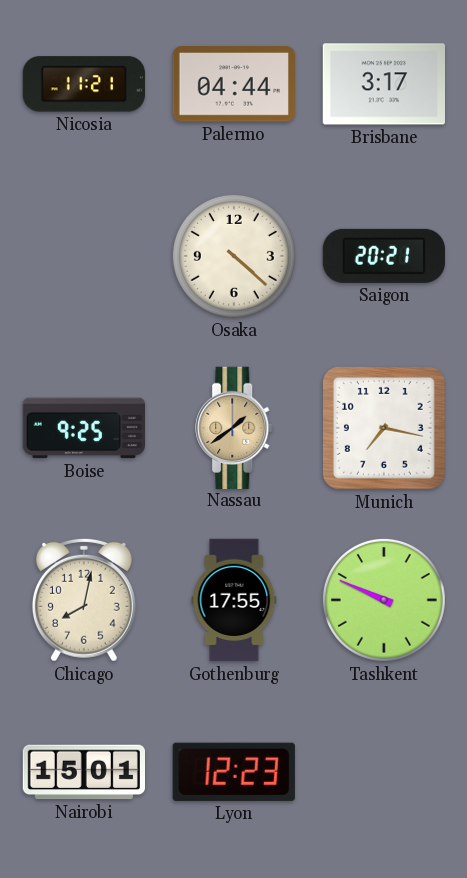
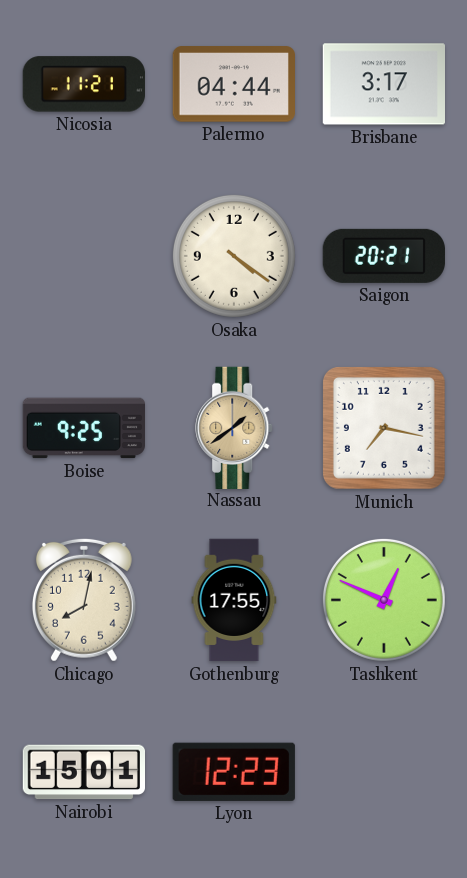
Osaka: 4:22 -> 4:21
Tashkent: 9:49 -> 12:49
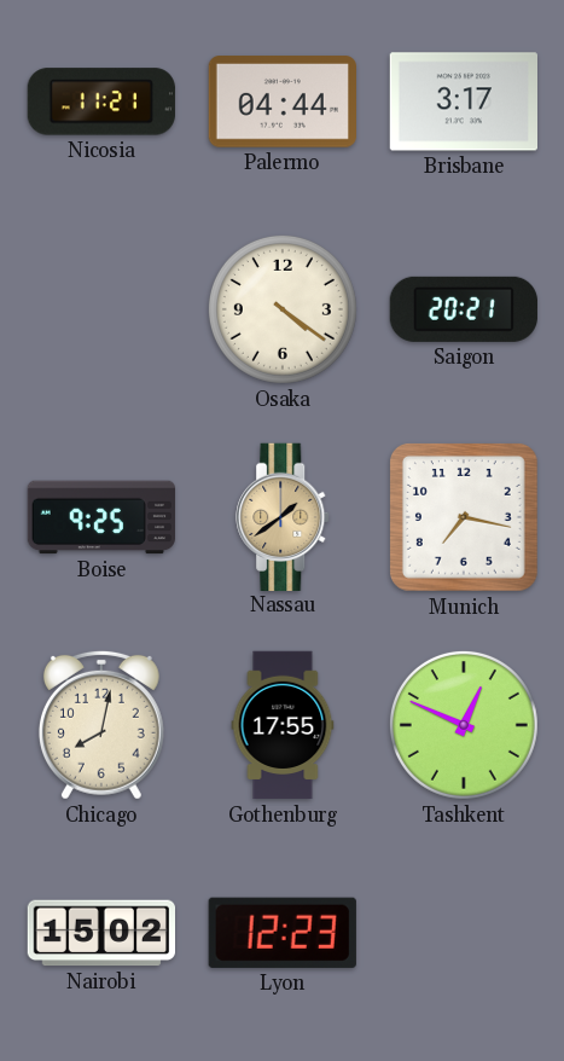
Nairobi: 15:01 -> 15:02
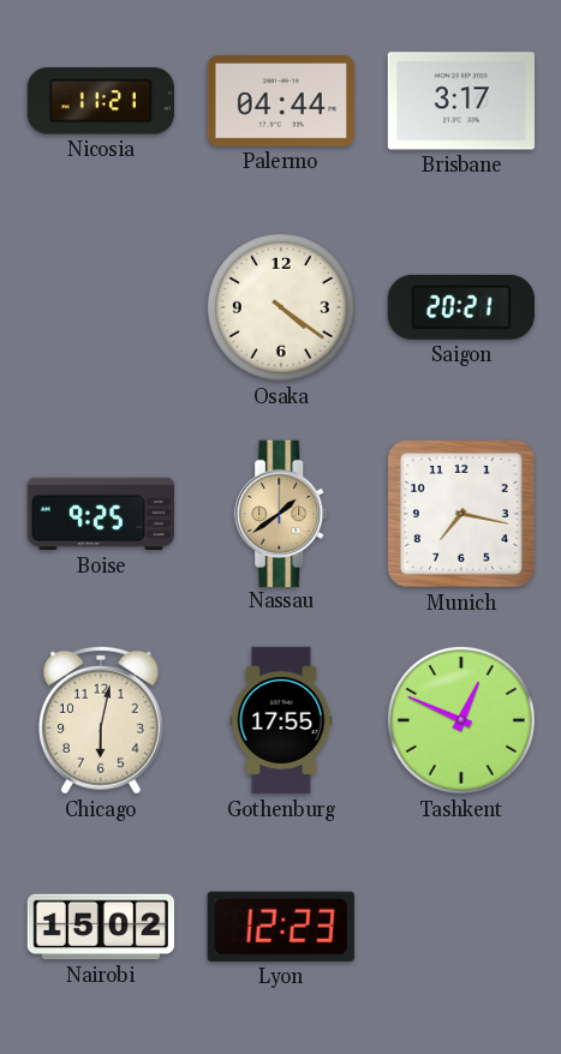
Chicago: 8:02 -> 6:02
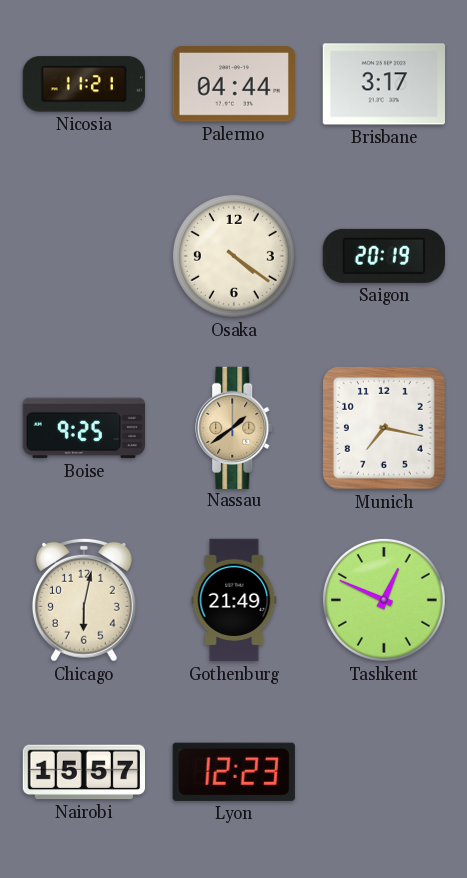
Saigon: 20:21 -> 20:19
Gothenburg: 17:55 -> 21:49
Nairobi: 15:02 -> 15:57
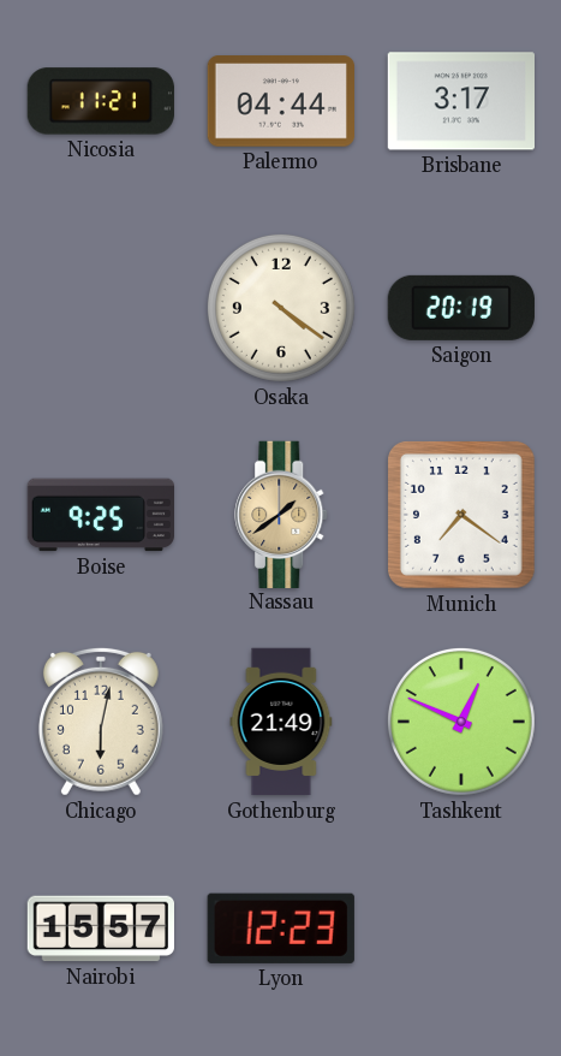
Munich: 7:17 -> 7:21
